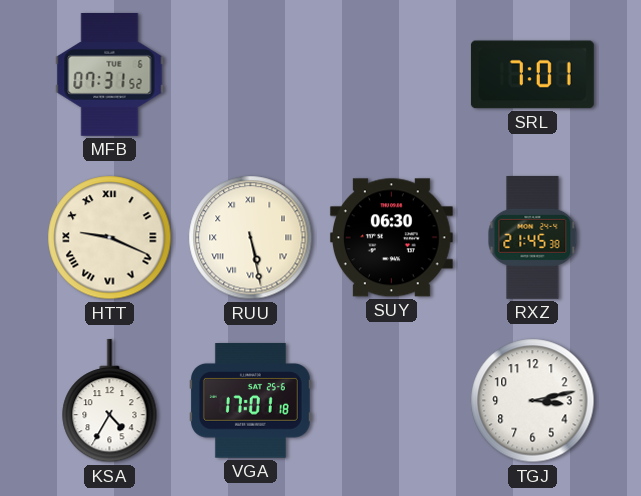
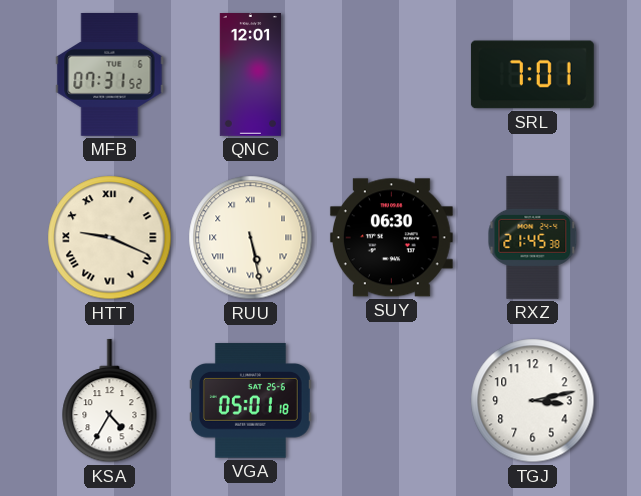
QNC: none -> 12:01
VGA: 17:01 -> 05:01
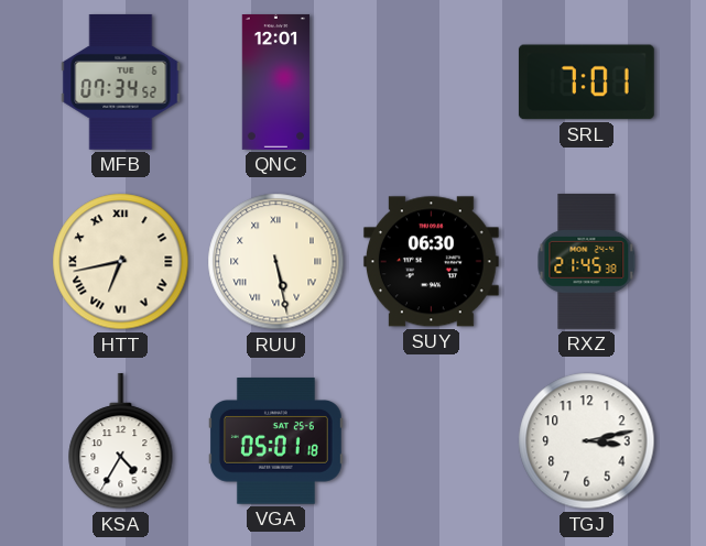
MFB: 07:31 -> 07:34
HTT: 9:19 -> 6:43
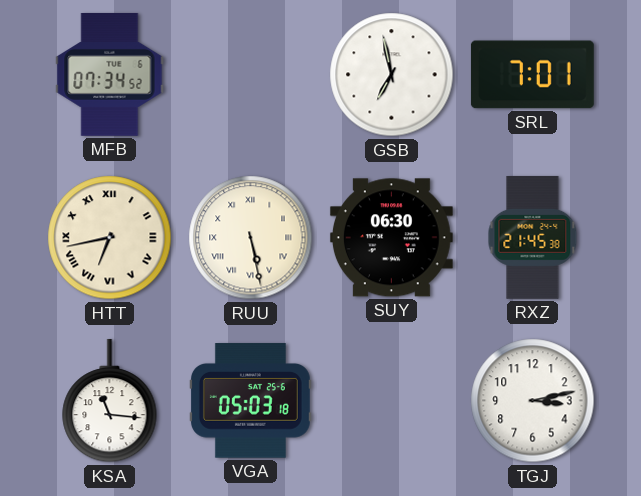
QNC: 12:01 -> none
GSB: none -> 6:58
KSA: 4:35 -> 11:16
VGA: 05:01 -> 05:03
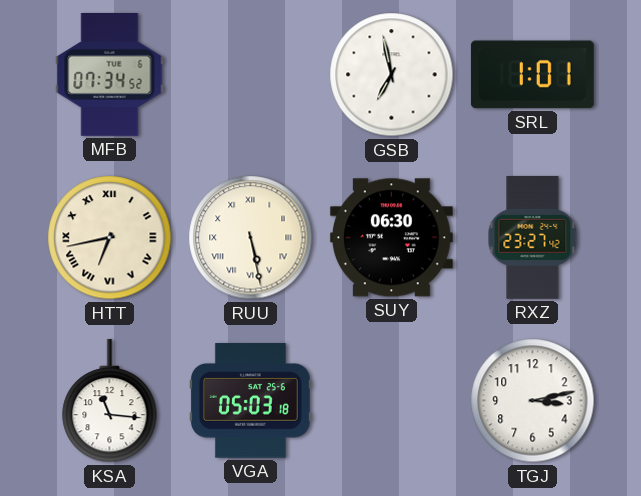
SRL: 7:01 -> 1:01
RXZ: 21:45 -> 23:27
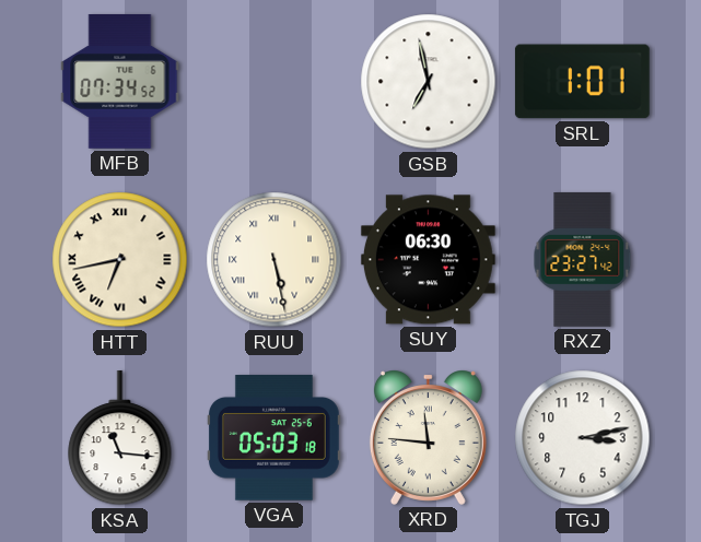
XRD: none -> 11:46
